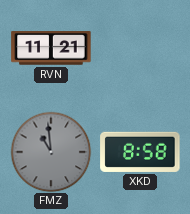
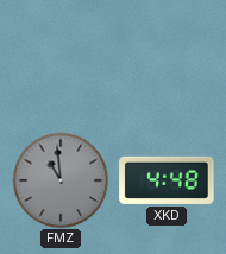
RVN: 11:21 -> none
XKD: 8:58 -> 4:48
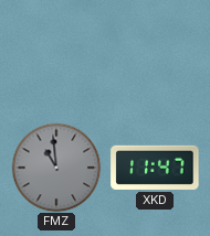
XKD: 4:48 -> 11:47
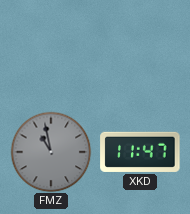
FMZ: 10:59 -> 10:58
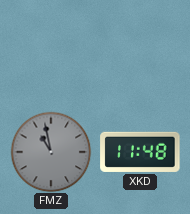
XKD: 11:47 -> 11:48
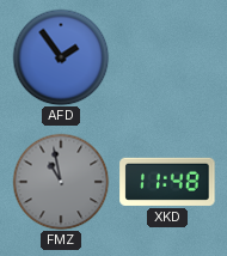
AFD: none -> 1:54
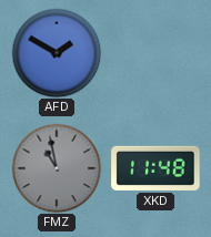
AFD: 1:54 -> 1:50
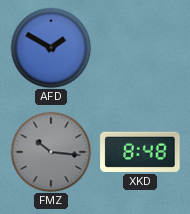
FMZ: 10:58 -> 10:16
XKD: 11:48 -> 8:48
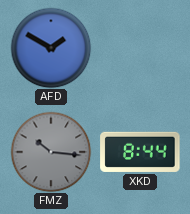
XKD: 8:48 -> 8:44
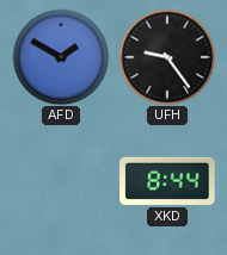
UFH: none -> 9:24
FMZ: 10:16 -> none
